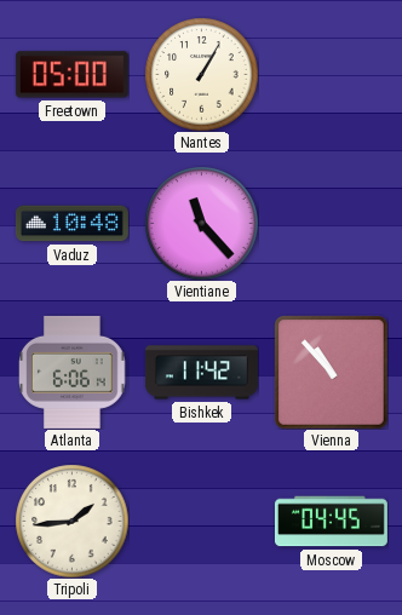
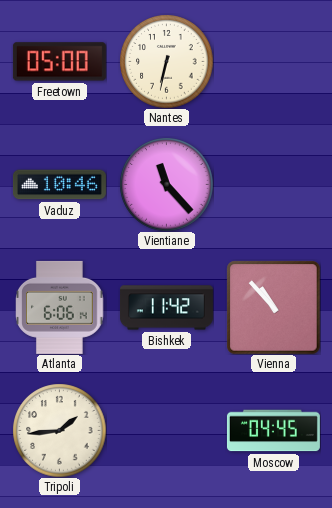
Nantes: 1:05 -> 6:32
Vaduz: 10:48 -> 10:46
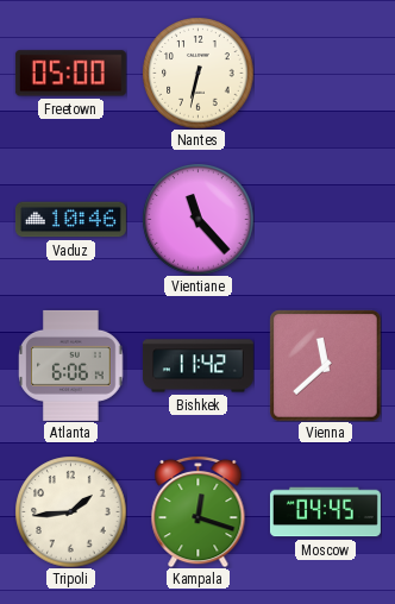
Vienna: 10:53 -> 11:38
Kampala: none -> 12:18
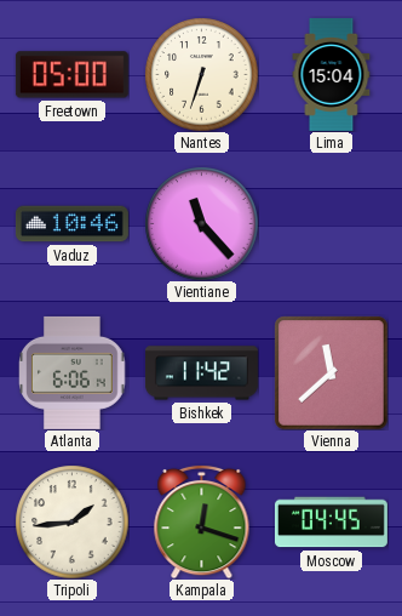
Nantes: 6:32 -> 6:33
Lima: none -> 15:04
